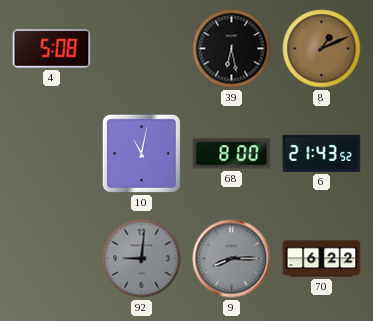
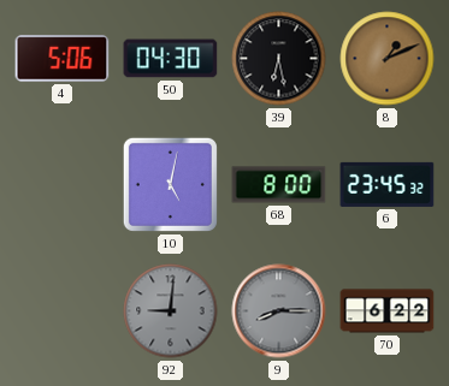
4: 5:08 -> 5:06
50: none -> 04:30
10: 11:02 -> 5:02
6: 21:43 -> 23:45
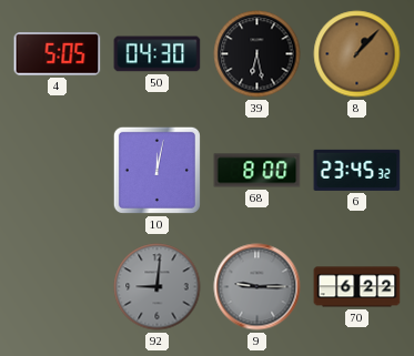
4: 5:06 -> 5:05
8: 1:11 -> 1:07
10: 5:02 -> 12:02
9: 8:15 -> 9:15
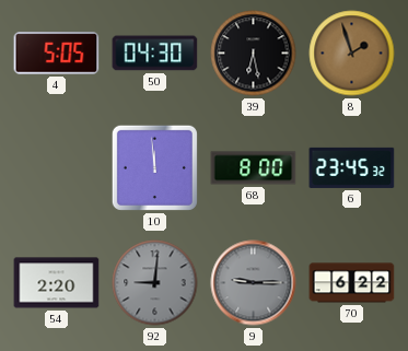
8: 1:07 -> 1:57
10: 12:02 -> 11:59
54: none -> 2:20
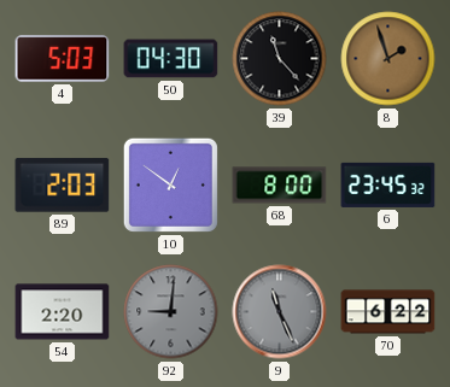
4: 5:05 -> 5:03
39: 6:28 -> 11:23
89: none -> 2:03
10: 11:59 -> 12:51
9: 9:15 -> 11:26
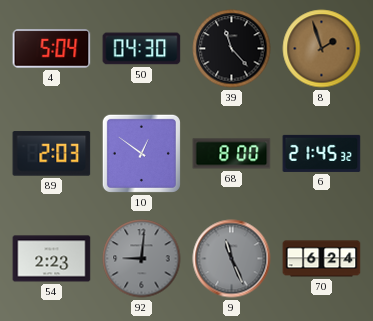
4: 5:03 -> 5:04
6: 23:45 -> 21:45
54: 2:20 -> 2:23
70: 6:22 -> 6:24
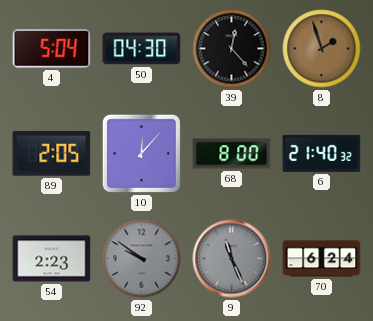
39: 11:23 -> 12:23
89: 2:03 -> 2:05
10: 12:51 -> 12:07
6: 21:45 -> 21:40
92: 9:01 -> 9:51
